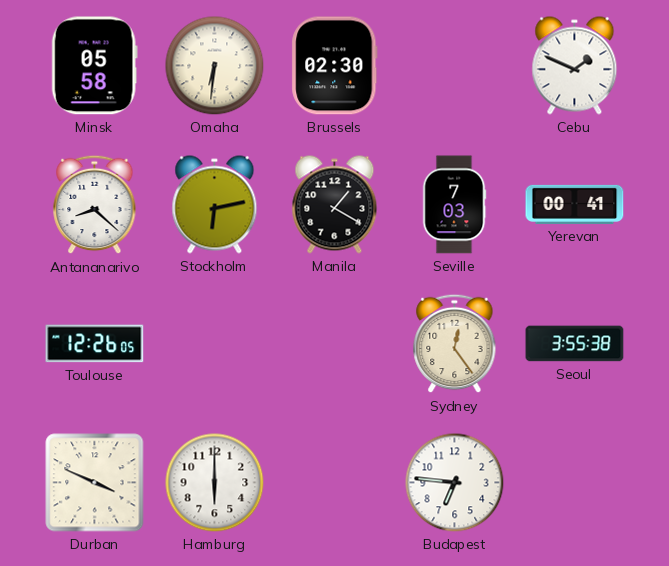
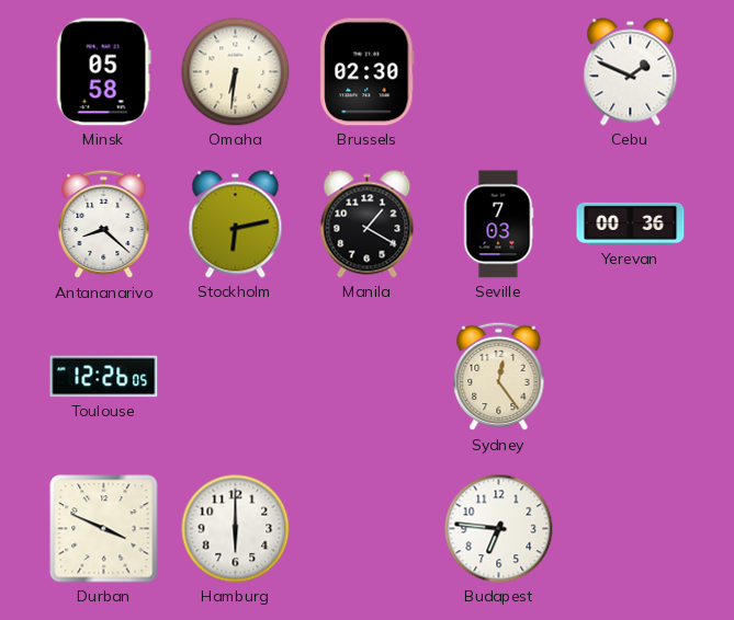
Yerevan: 00:41 -> 00:36
Seoul: 3:55 -> none
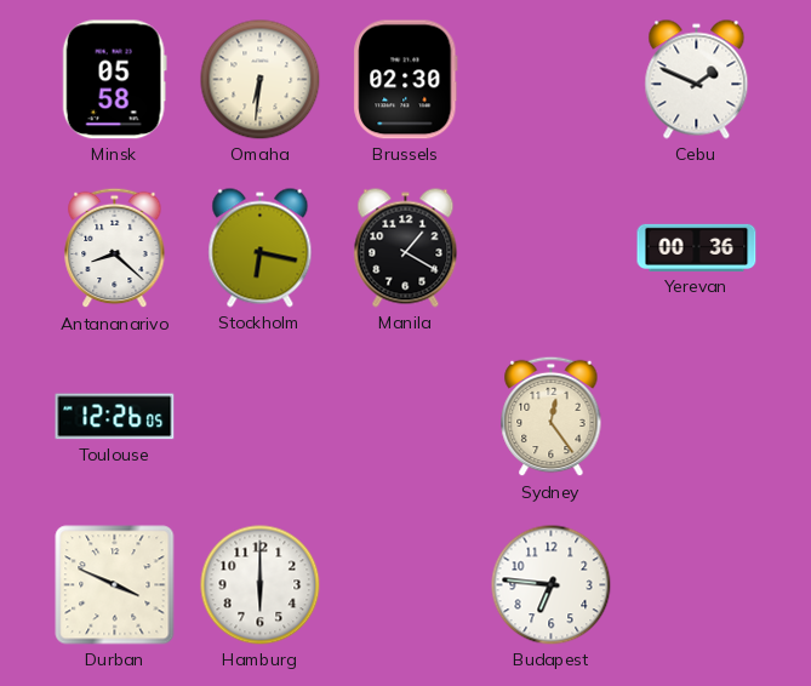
Stockholm: 6:13 -> 6:17
Seville: 7:03 -> none
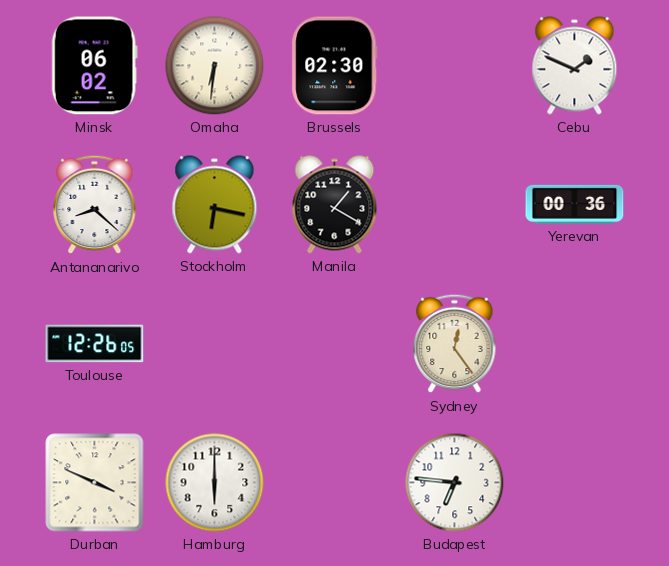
Minsk: 05:58 -> 06:02
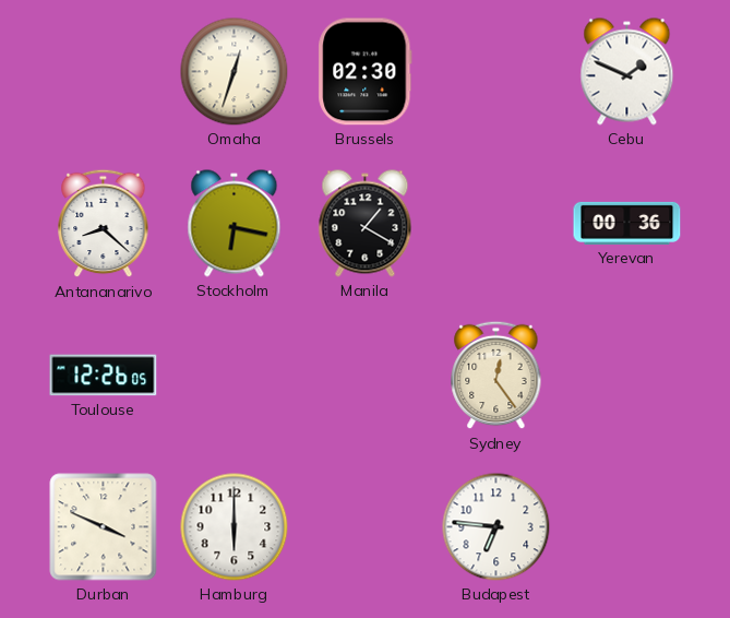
Minsk: 06:02 -> none
Omaha: 6:31 -> 12:33
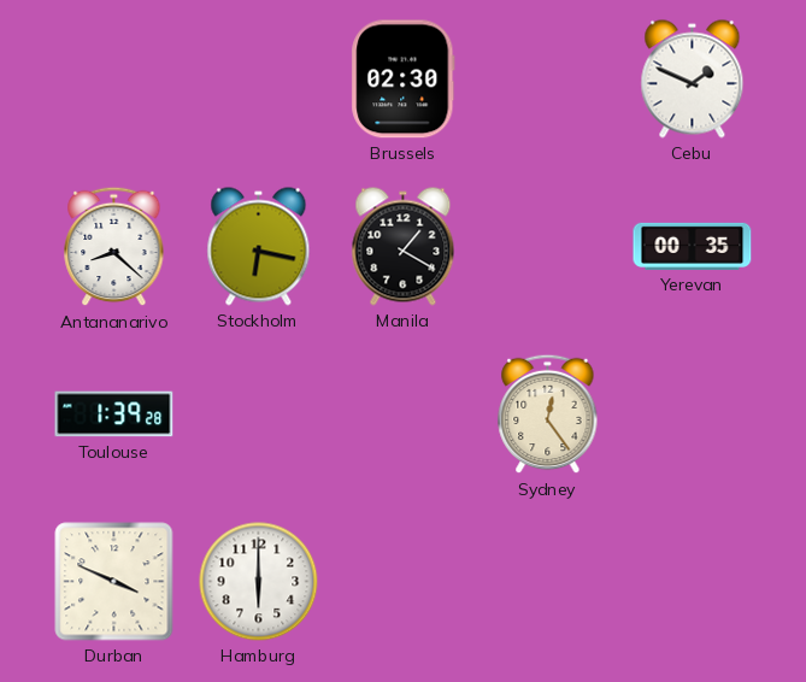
Omaha: 12:33 -> none
Yerevan: 00:36 -> 00:35
Toulouse: 12:26 -> 1:39
Budapest: 6:46 -> none
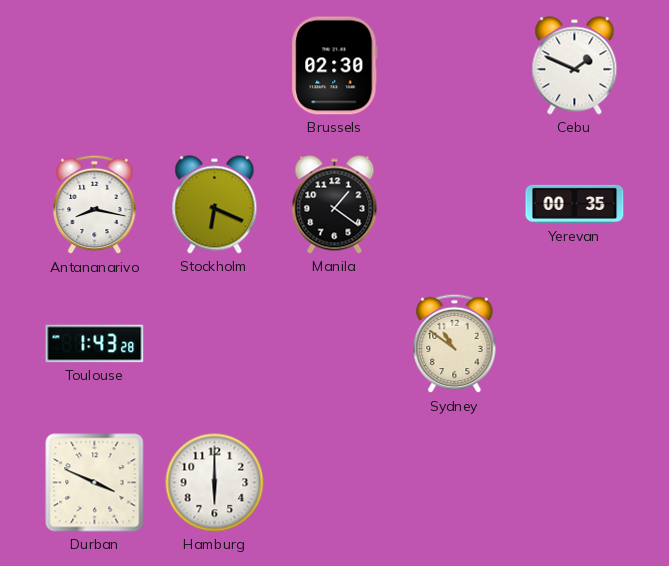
Antananarivo: 8:22 -> 8:17
Stockholm: 6:17 -> 6:19
Manila: 1:20 -> 1:21
Toulouse: 1:39 -> 1:43
Sydney: 12:24 -> 10:51
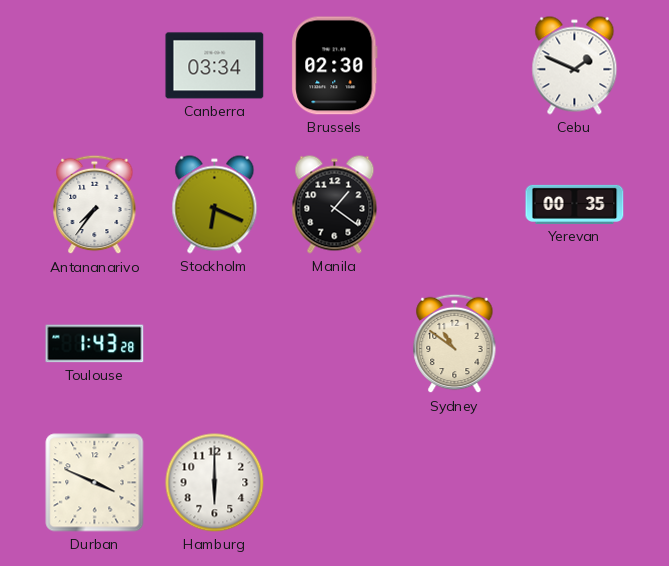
Canberra: none -> 03:34
Antananarivo: 8:17 -> 7:36
